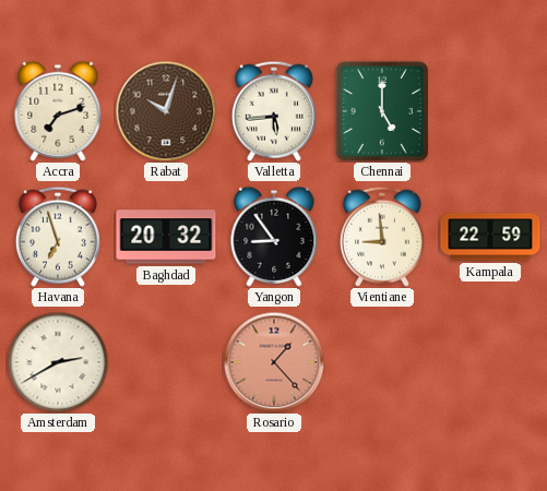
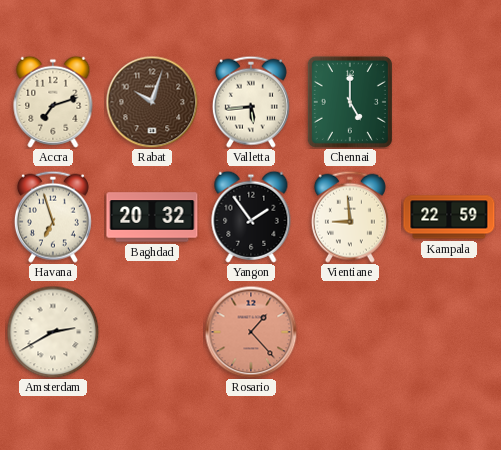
Yangon: 8:54 -> 1:54
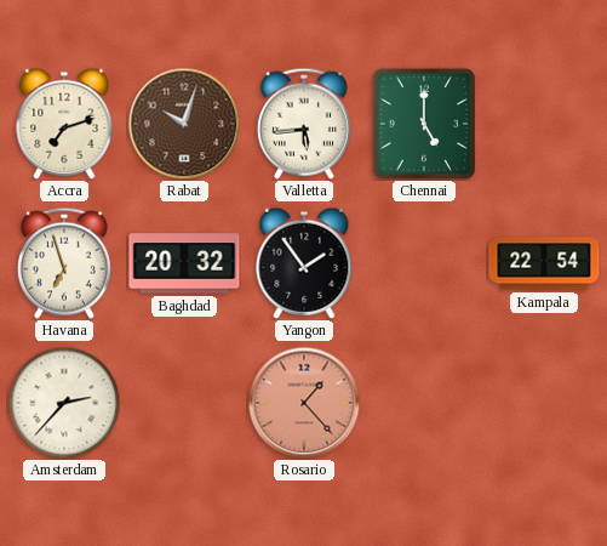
Vientiane: 8:59 -> none
Kampala: 22:59 -> 22:54
Amsterdam: 2:40 -> 2:37
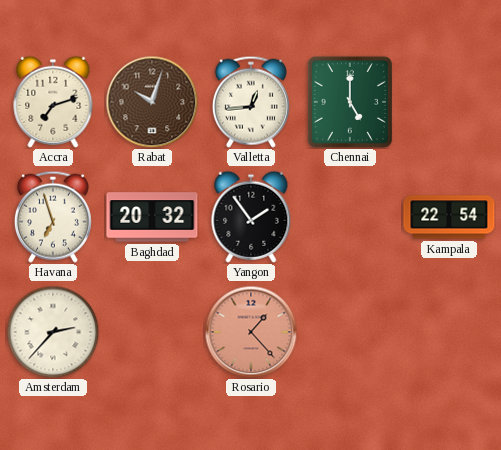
Valletta: 5:44 -> 12:44
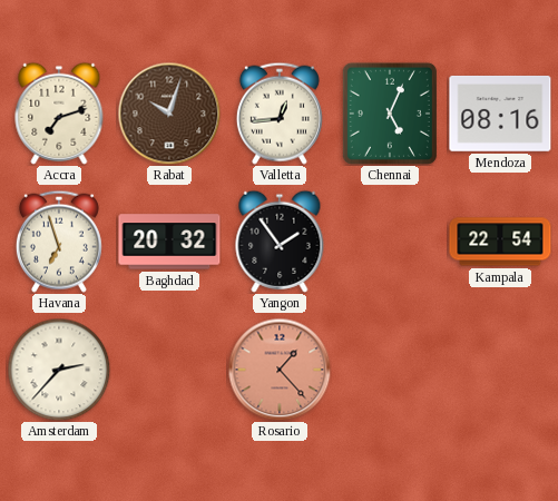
Chennai: 5:00 -> 5:04
Mendoza: none -> 08:16
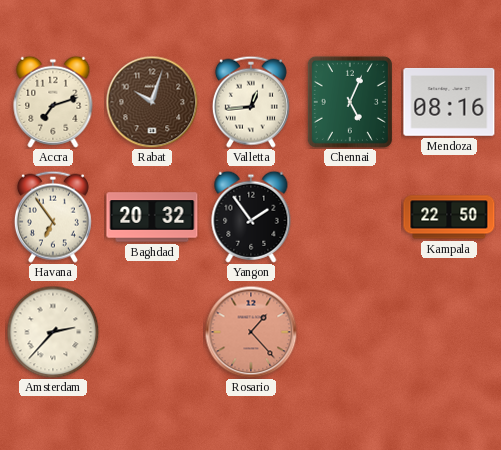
Havana: 6:57 -> 6:54
Kampala: 22:54 -> 22:50
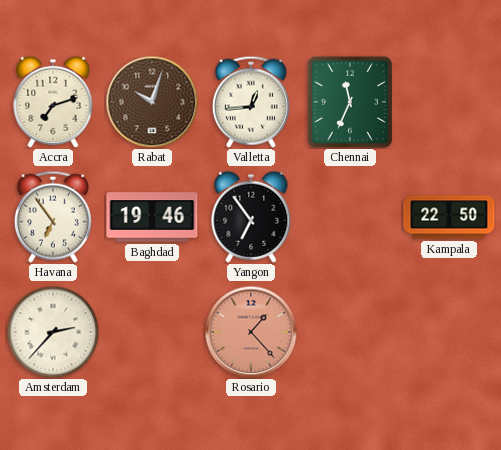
Chennai: 5:04 -> 11:34
Mendoza: 08:16 -> none
Baghdad: 20:32 -> 19:46
Yangon: 1:54 -> 6:54
